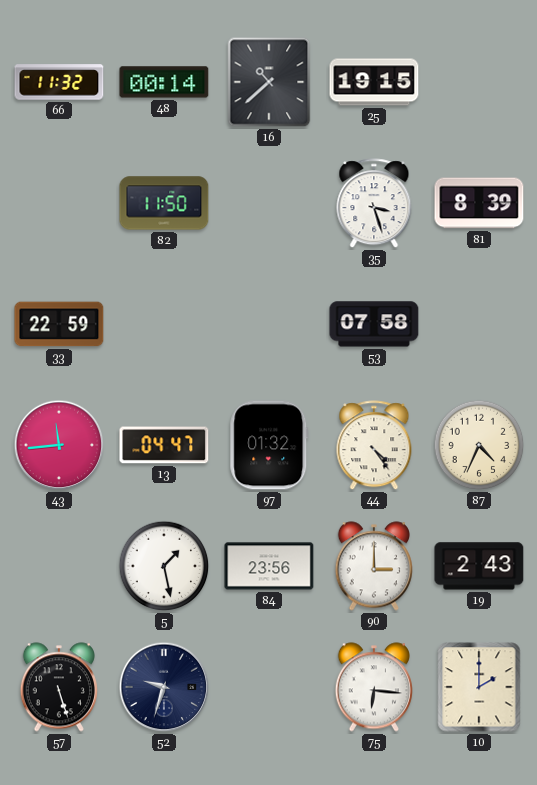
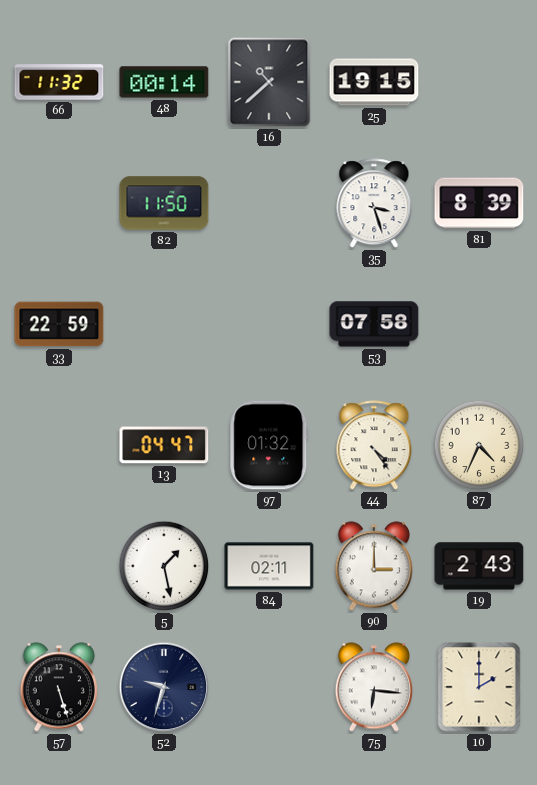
43: 11:44 -> none
84: 23:56 -> 02:11
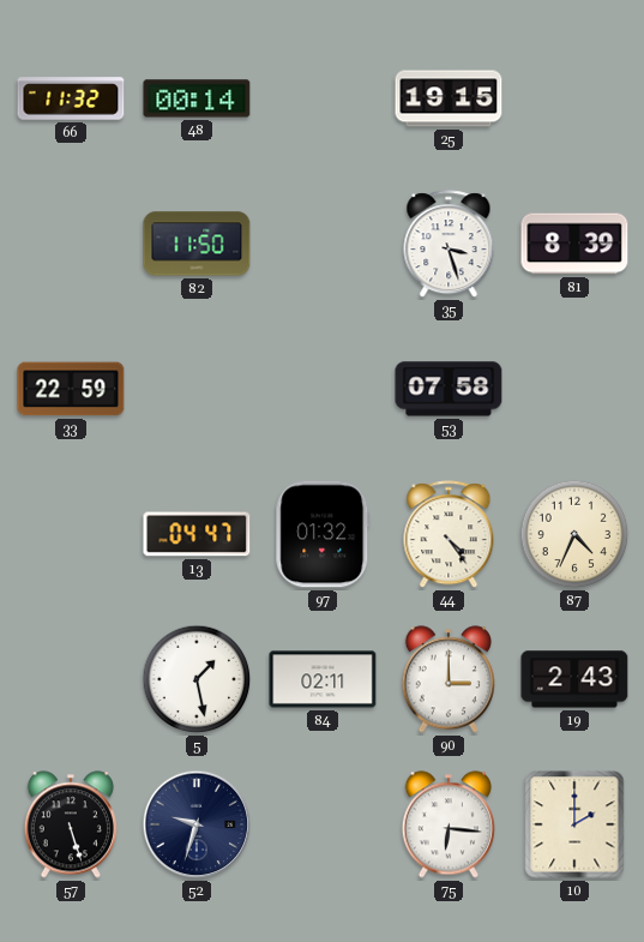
16: 10:38 -> none
